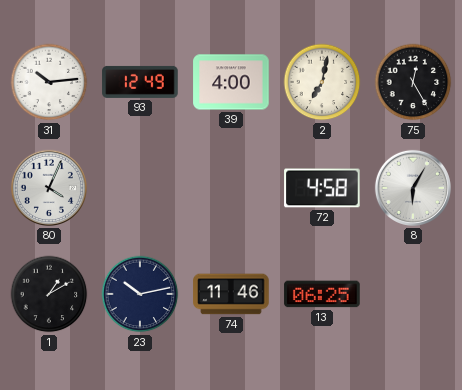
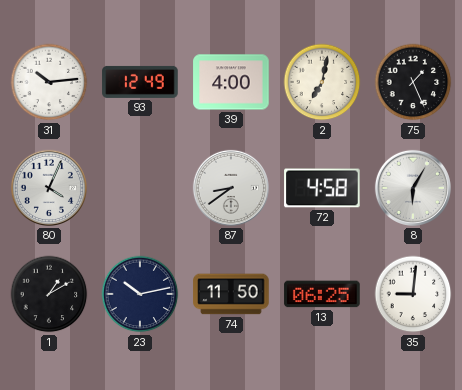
75: 12:25 -> 1:26
87: none -> 8:39
74: 11:46 -> 11:50
35: none -> 9:01
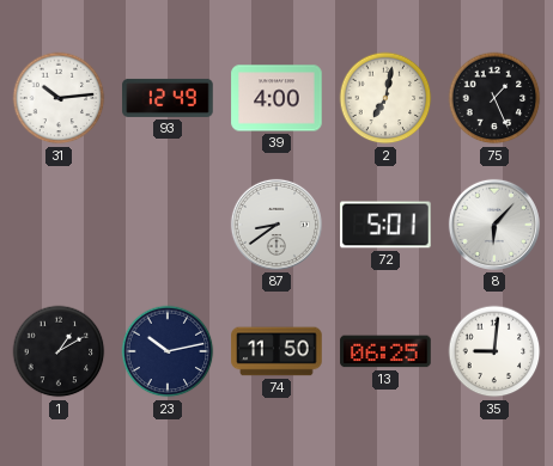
80: 4:04 -> none
72: 4:58 -> 5:01
8: 6:05 -> 6:07
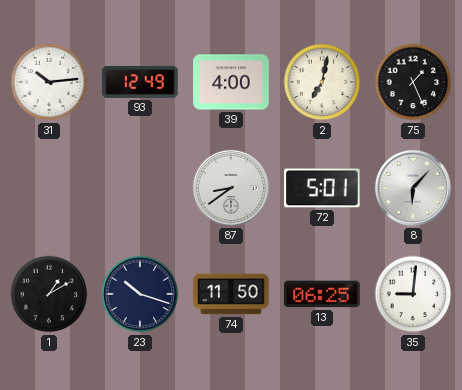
23: 10:13 -> 10:18
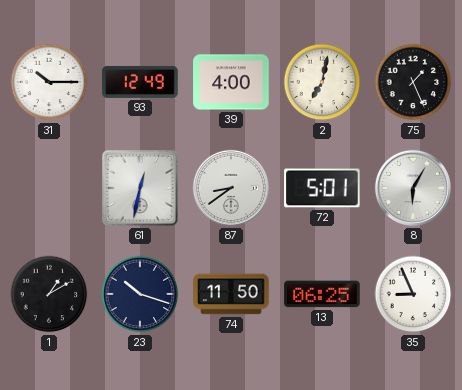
31: 10:14 -> 10:15
61: none -> 12:32
8: 6:07 -> 6:05
35: 9:01 -> 8:56
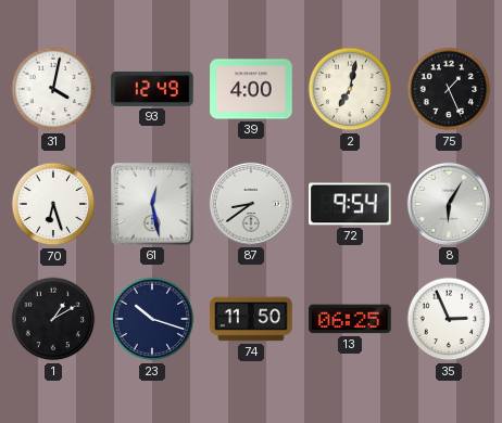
31: 10:15 -> 4:02
70: none -> 6:27
61: 12:32 -> 12:28
72: 5:01 -> 9:54
35: 8:56 -> 2:56
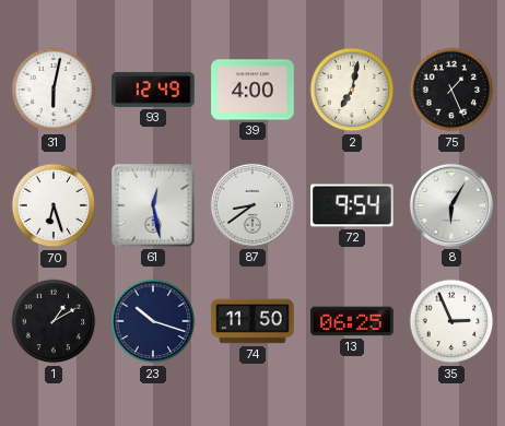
31: 4:02 -> 6:02
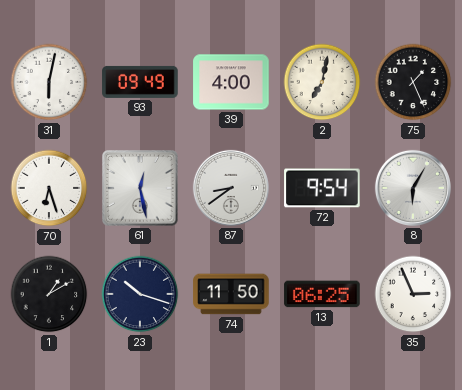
93: 12:49 -> 09:49
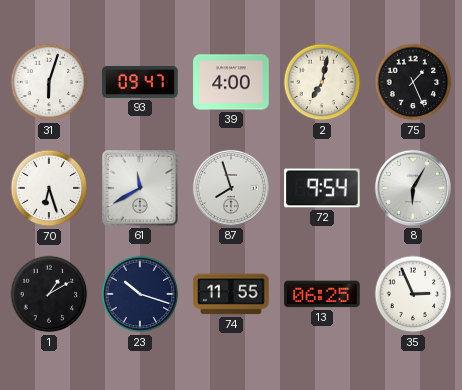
31: 6:02 -> 6:03
93: 09:49 -> 09:47
61: 12:28 -> 11:40
87: 8:39 -> 7:57
74: 11:50 -> 11:55
